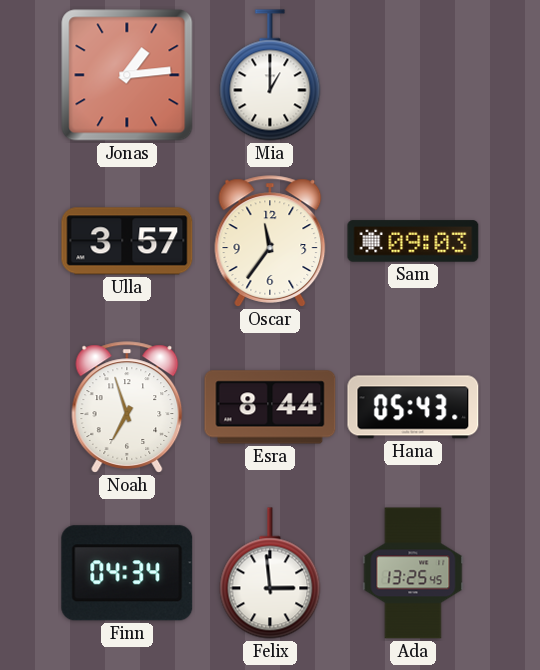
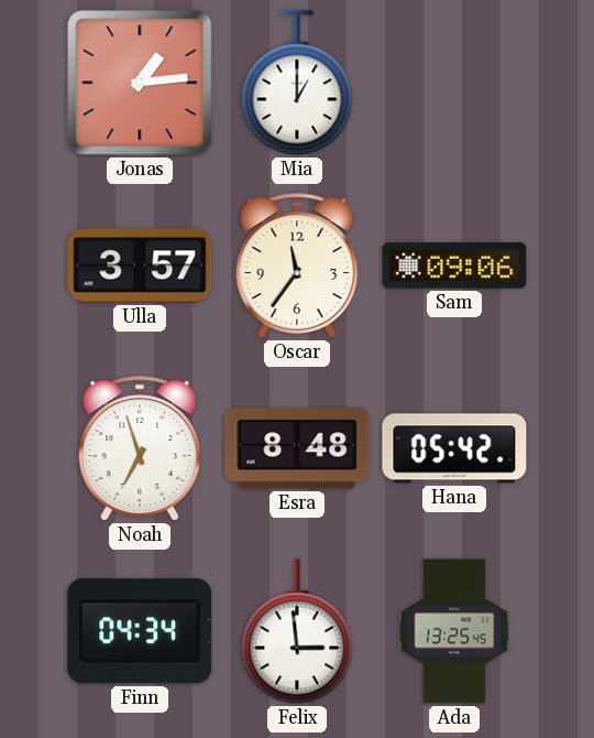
Sam: 09:03 -> 09:06
Esra: 8:44 -> 8:48
Hana: 05:43 -> 05:42
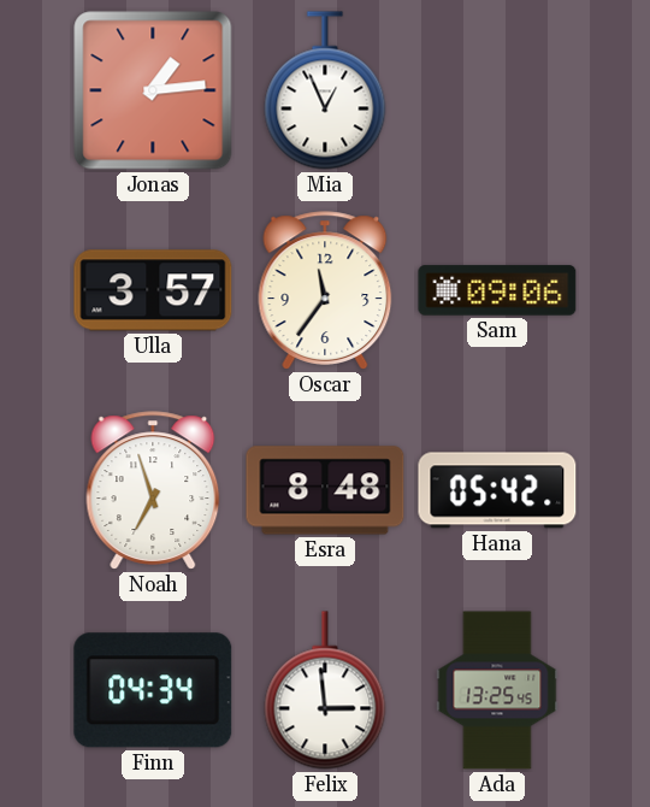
Mia: 1:00 -> 12:56
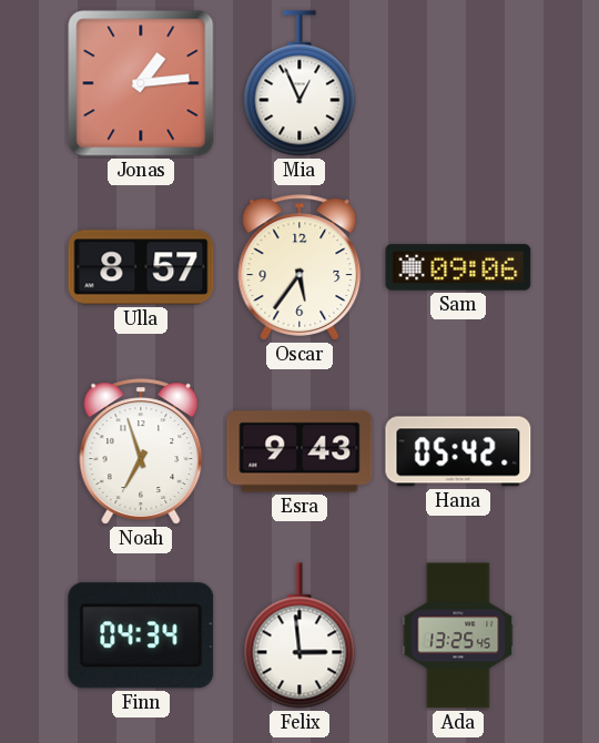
Ulla: 3:57 -> 8:57
Oscar: 11:36 -> 5:36
Esra: 8:48 -> 9:43
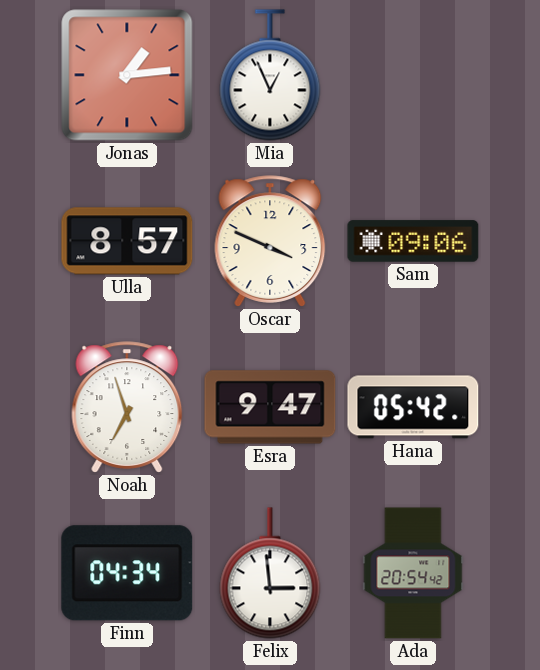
Oscar: 5:36 -> 3:49
Esra: 9:43 -> 9:47
Ada: 13:25 -> 20:54
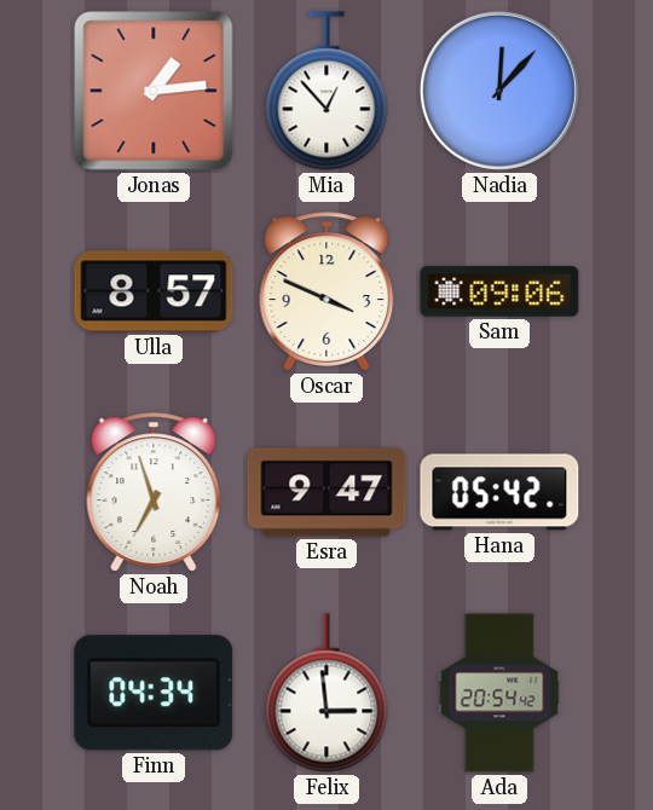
Mia: 12:56 -> 12:53
Nadia: none -> 12:07
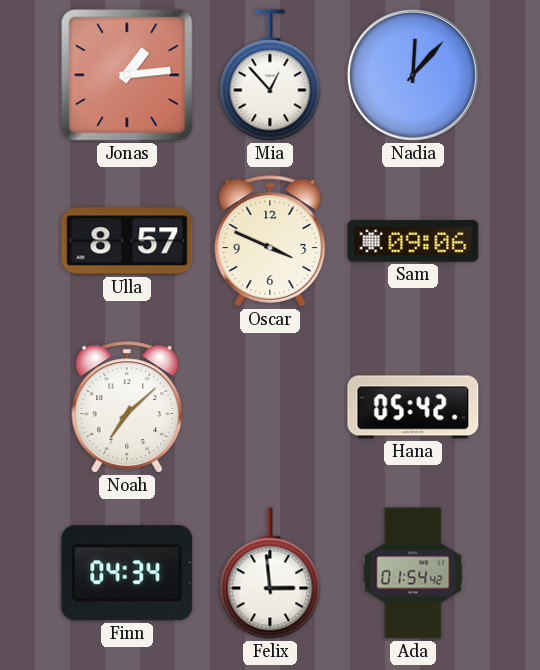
Noah: 6:57 -> 7:08
Esra: 9:47 -> none
Ada: 20:54 -> 01:54
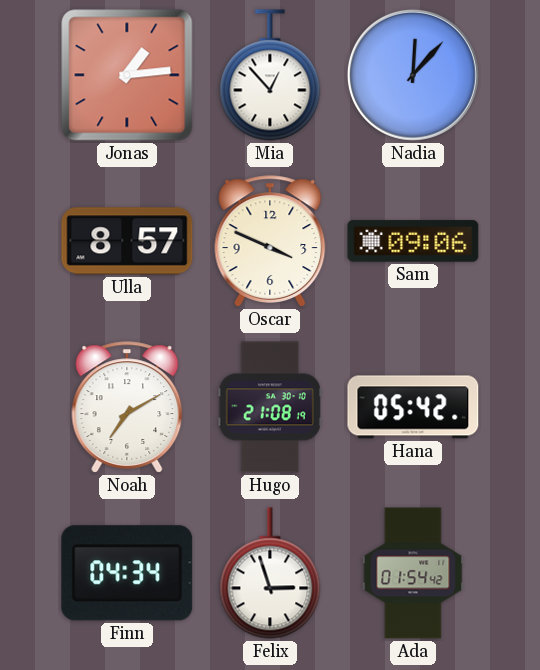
Noah: 7:08 -> 7:10
Hugo: none -> 21:08
Felix: 2:59 -> 2:57
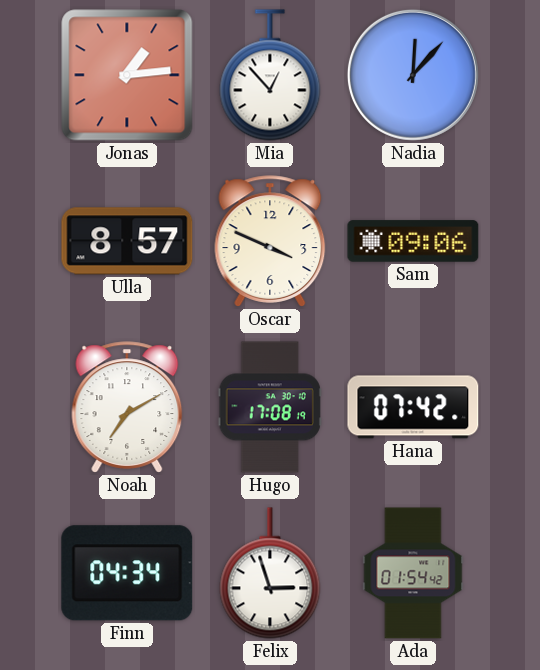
Hugo: 21:08 -> 17:08
Hana: 05:42 -> 07:42
